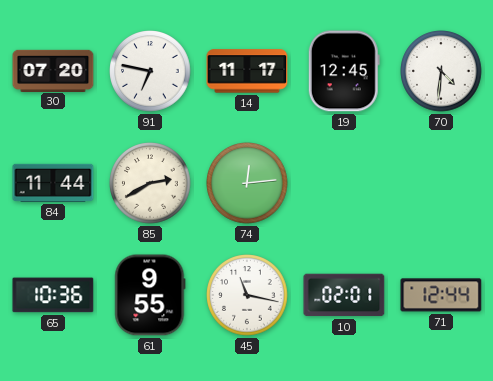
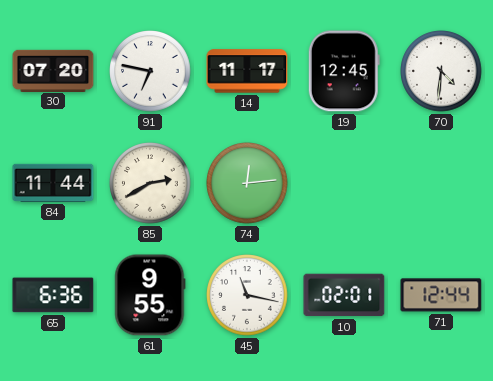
65: 10:36 -> 6:36
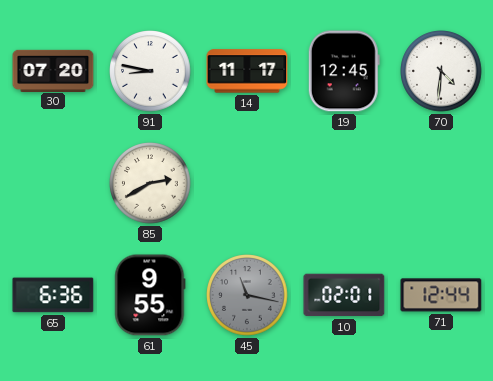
91: 6:47 -> 8:47
84: 11:44 -> none
74: 12:14 -> none
45 dial: white -> grey
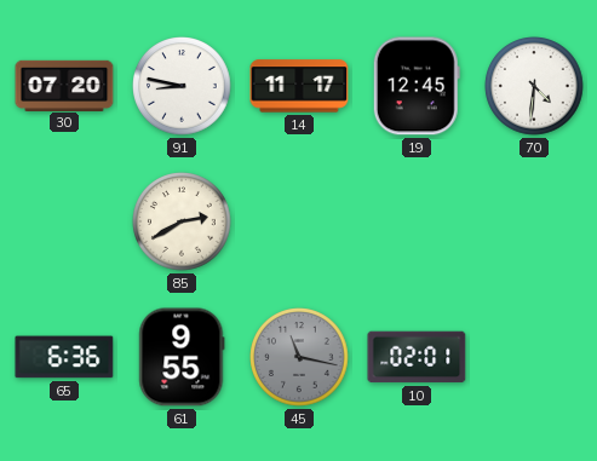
71: 12:44 -> none
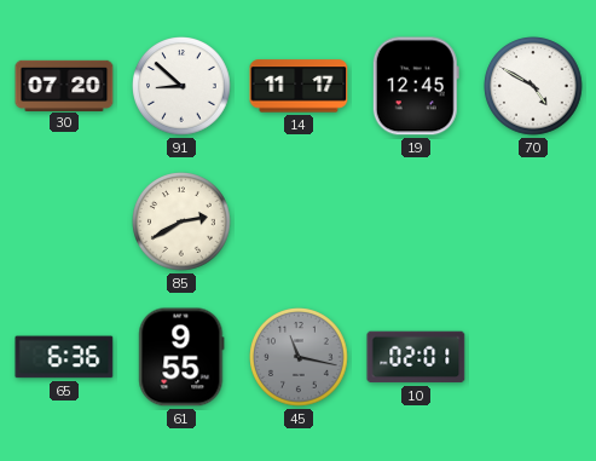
91: 8:47 -> 8:52
70: 4:31 -> 4:50
